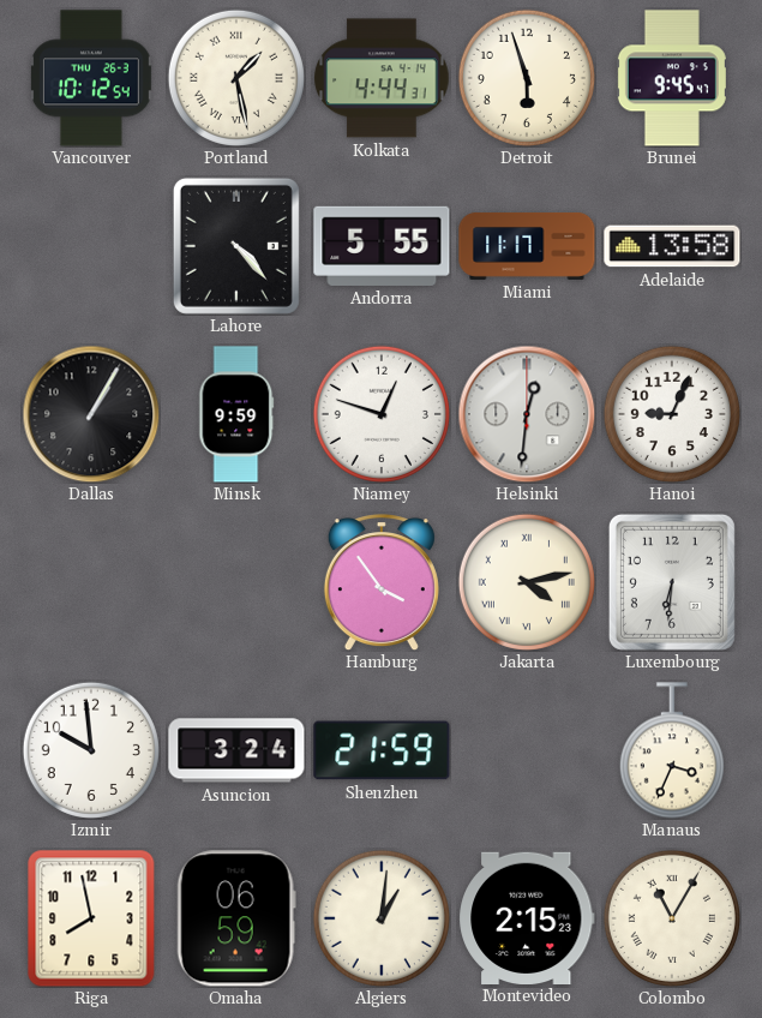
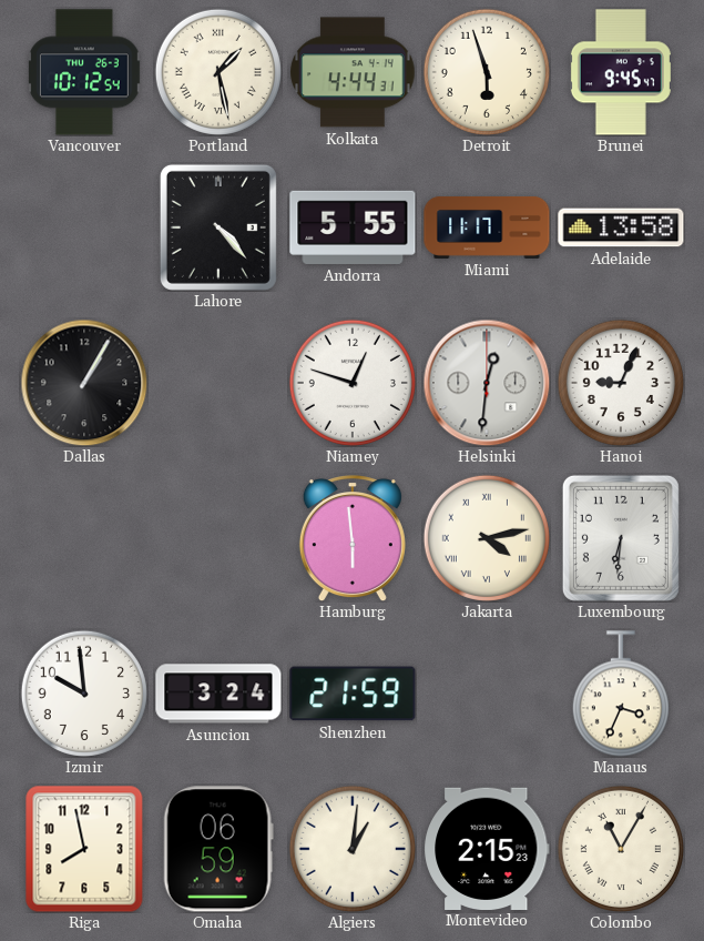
Minsk: 9:59 -> none
Hamburg: 3:54 -> 5:59
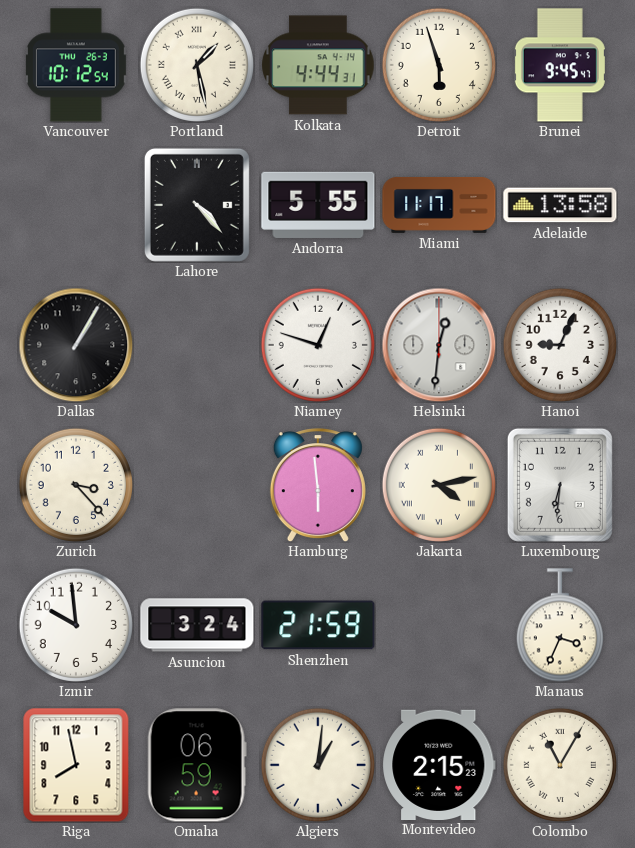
Zurich: none -> 3:23
